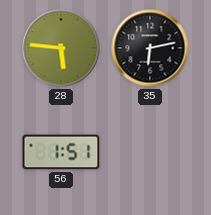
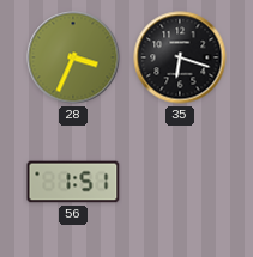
28: 5:46 -> 3:34
35: 6:13 -> 6:18
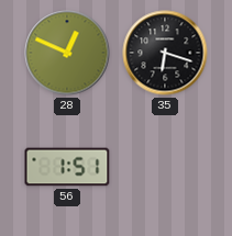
28: 3:34 -> 12:49
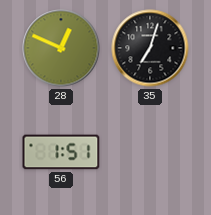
35: 6:18 -> 7:03
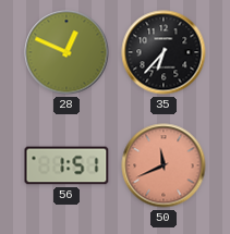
35: 7:03 -> 6:37
50: none -> 11:41
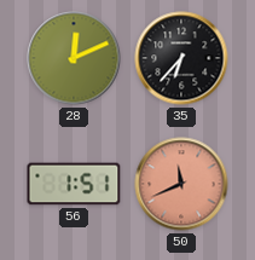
28: 12:49 -> 12:11
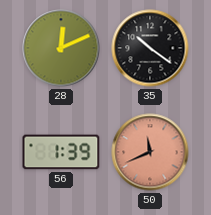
35: 6:37 -> 10:21
56: 1:51 -> 1:39
